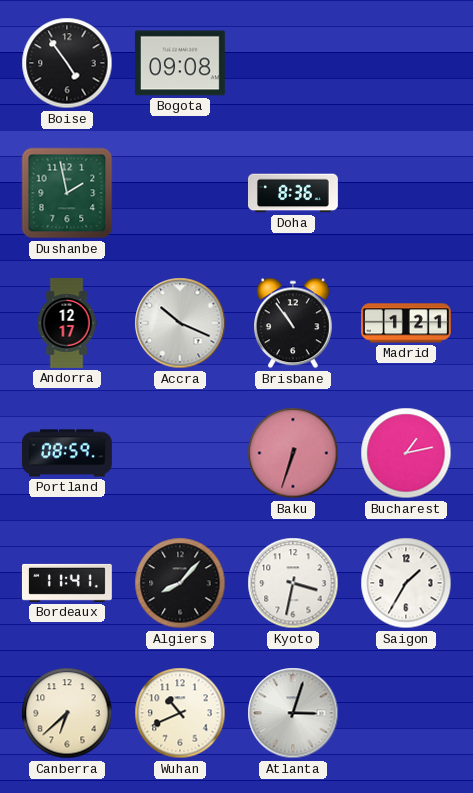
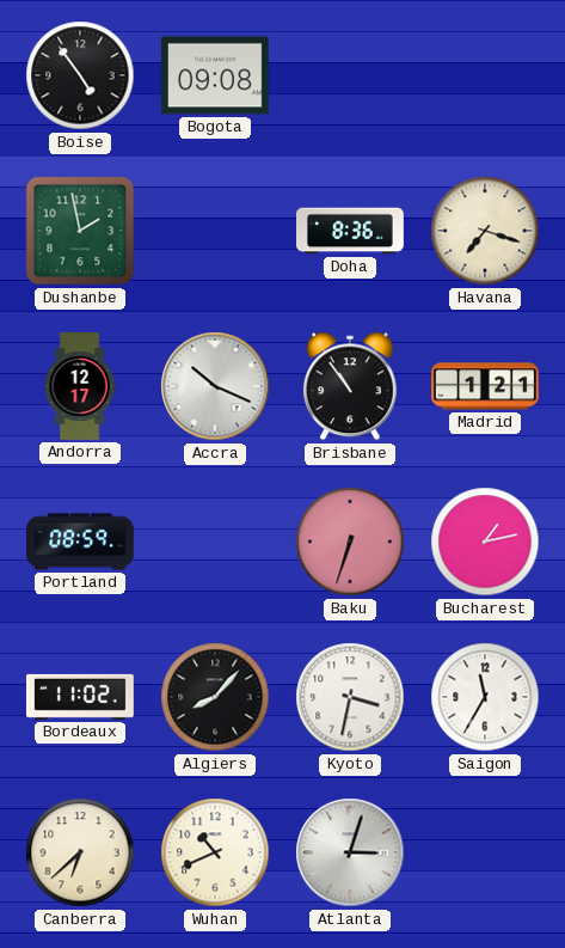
Havana: none -> 7:18
Bordeaux: 11:41 -> 11:02
Saigon: 1:35 -> 11:35
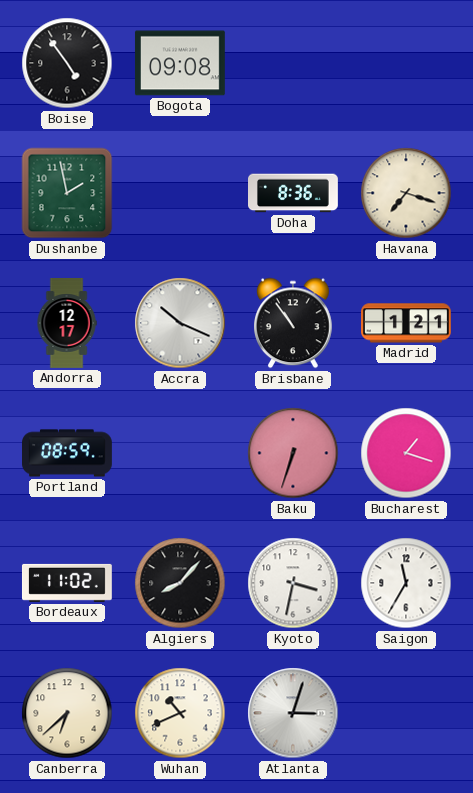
Bucharest: 1:13 -> 1:18
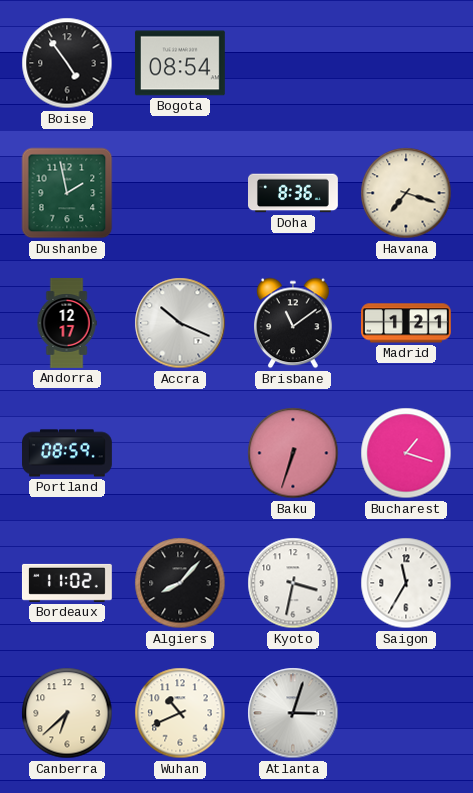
Bogota: 09:08 -> 08:54
Brisbane: 10:54 -> 11:09
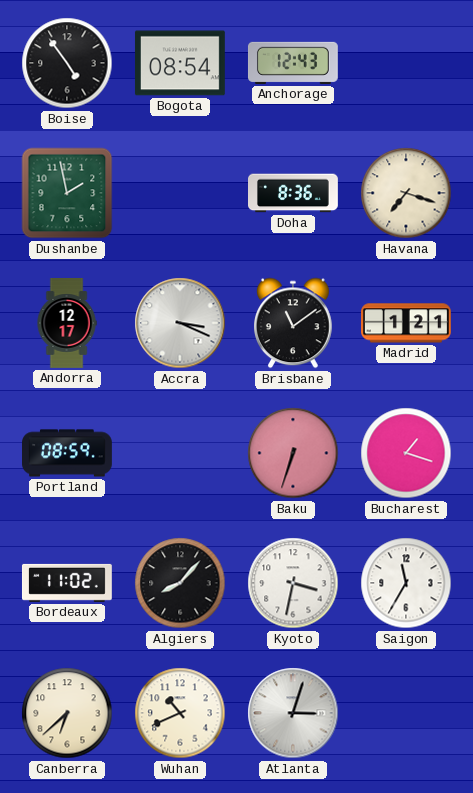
Anchorage: none -> 12:43
Accra: 10:19 -> 3:19
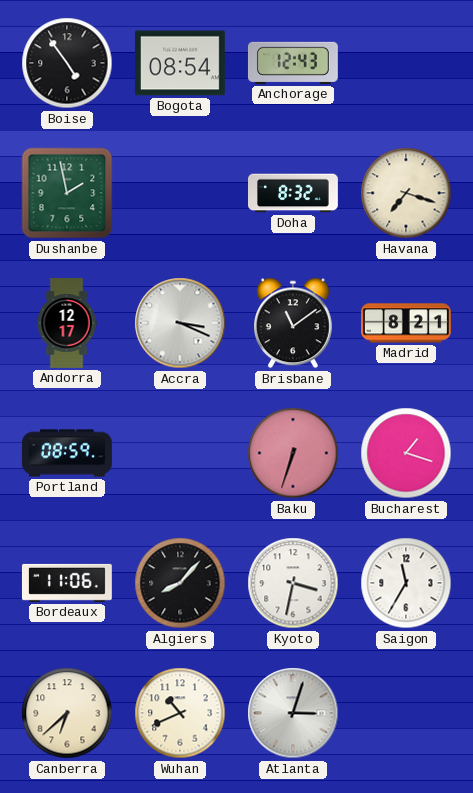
Doha: 8:36 -> 8:32
Madrid: 1:21 -> 8:21
Bordeaux: 11:02 -> 11:06
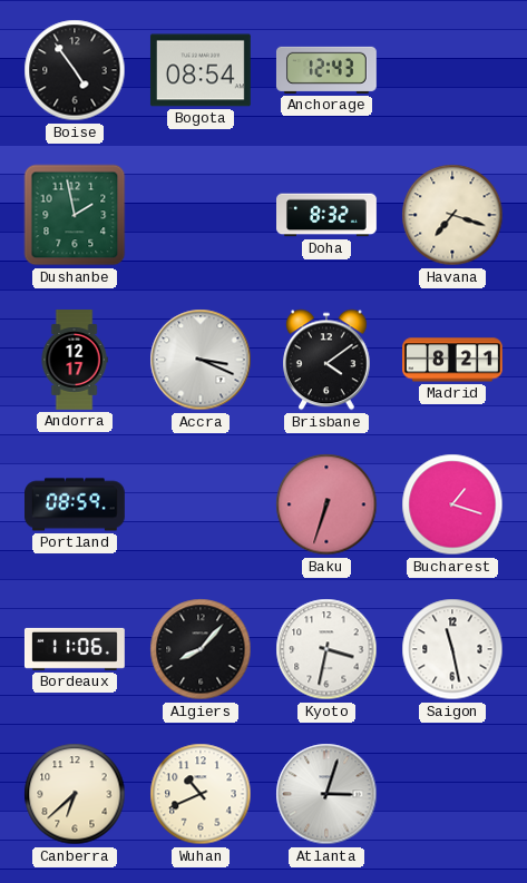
Brisbane: 11:09 -> 4:09
Saigon: 11:35 -> 11:28
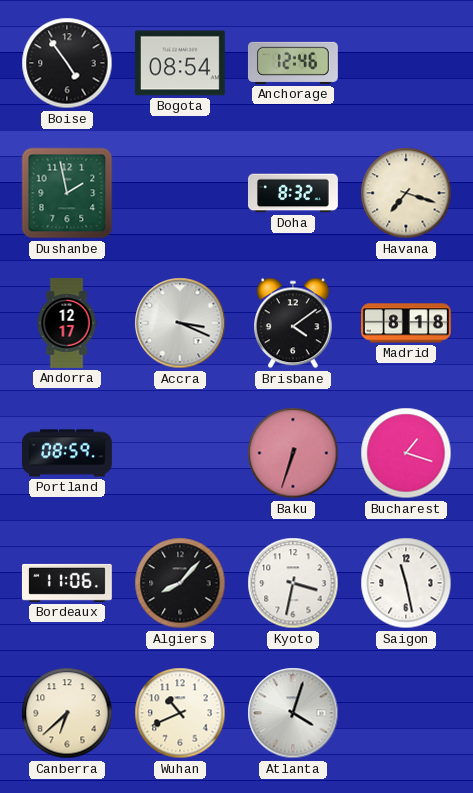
Anchorage: 12:43 -> 12:46
Madrid: 8:21 -> 8:18
Atlanta: 3:03 -> 4:03
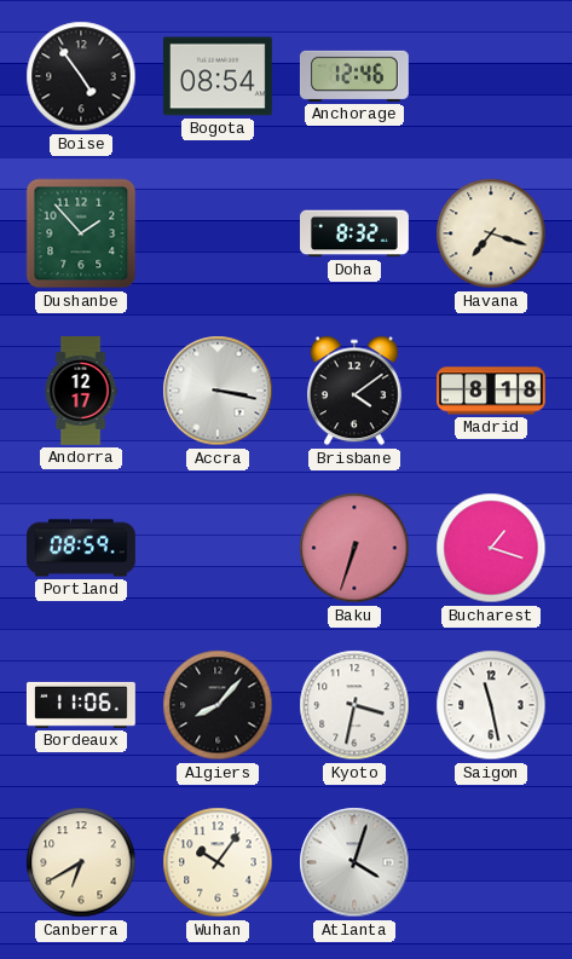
Dushanbe: 1:58 -> 1:53
Accra: 3:19 -> 3:17
Canberra: 6:38 -> 6:40
Wuhan: 10:41 -> 10:06
